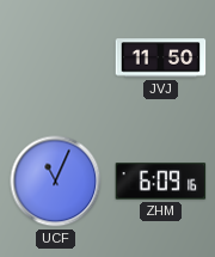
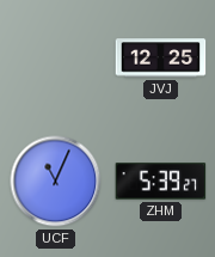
JVJ: 11:50 -> 12:25
ZHM: 6:09 -> 5:39
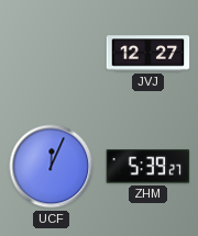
JVJ: 12:25 -> 12:27
UCF: 11:04 -> 12:04
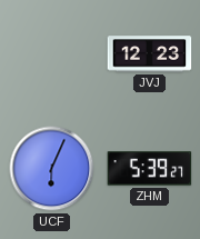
JVJ: 12:27 -> 12:23
UCF: 12:04 -> 6:04
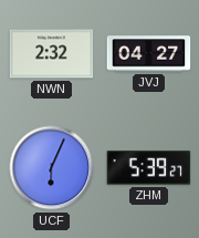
NWN: none -> 2:32
JVJ: 12:23 -> 04:27
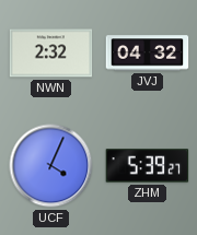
JVJ: 04:27 -> 04:32
UCF: 6:04 -> 4:04
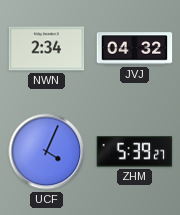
NWN: 2:32 -> 2:34
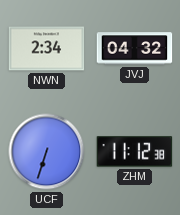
UCF: 4:04 -> 6:33
ZHM: 5:39 -> 11:12
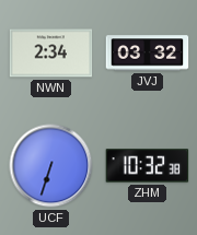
JVJ: 04:32 -> 03:32
ZHM: 11:12 -> 10:32
